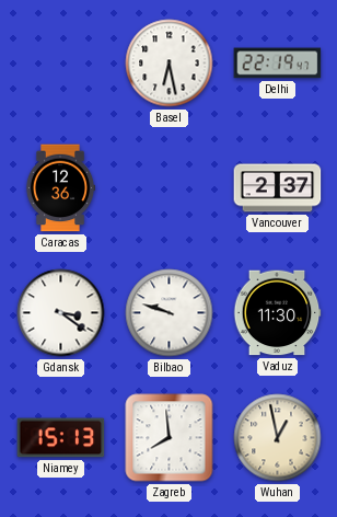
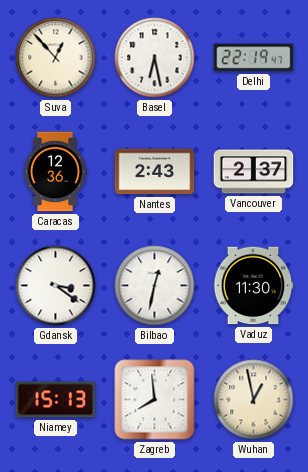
Suva: none -> 12:53
Nantes: none -> 2:43
Bilbao: 9:48 -> 12:32
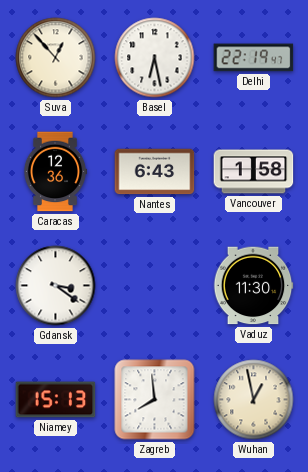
Nantes: 2:43 -> 6:43
Vancouver: 2:37 -> 1:58
Bilbao: 12:32 -> none
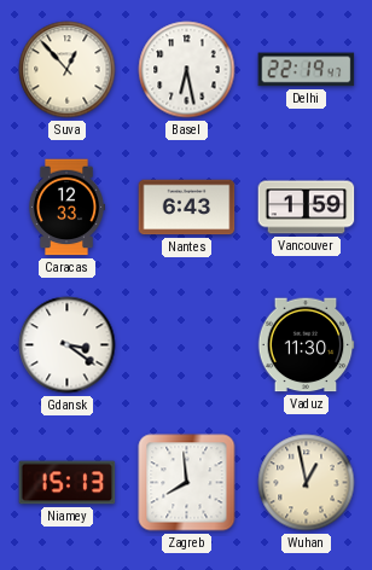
Caracas: 12:36 -> 12:33
Vancouver: 1:58 -> 1:59
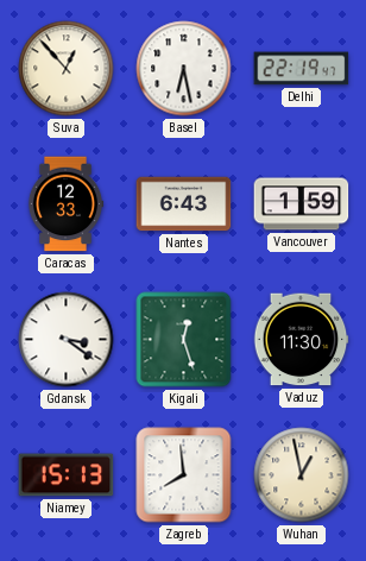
Kigali: none -> 12:27
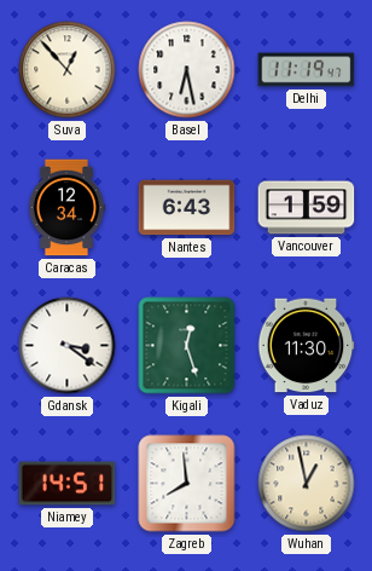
Delhi: 22:19 -> 11:19
Caracas: 12:33 -> 12:34
Niamey: 15:13 -> 14:51
